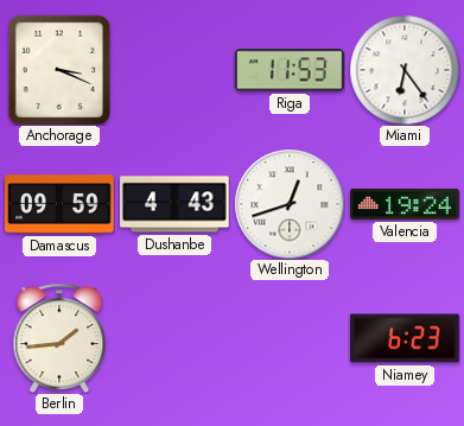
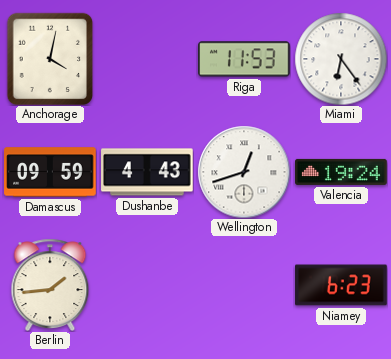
Anchorage: 3:19 -> 4:02
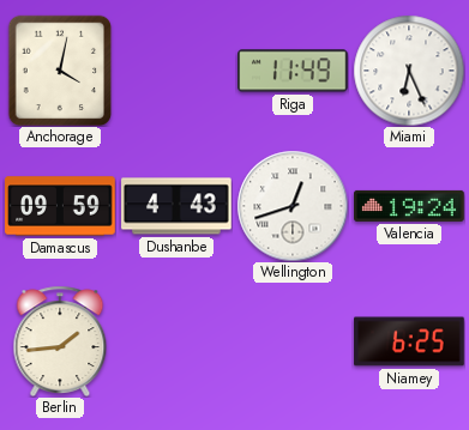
Riga: 11:53 -> 11:49
Miami: 6:24 -> 6:26
Niamey: 6:23 -> 6:25
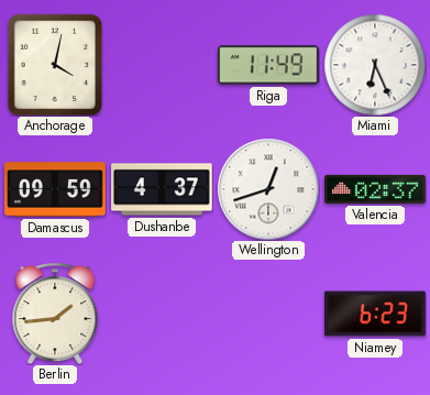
Dushanbe: 4:43 -> 4:37
Valencia: 19:24 -> 02:37
Niamey: 6:25 -> 6:23
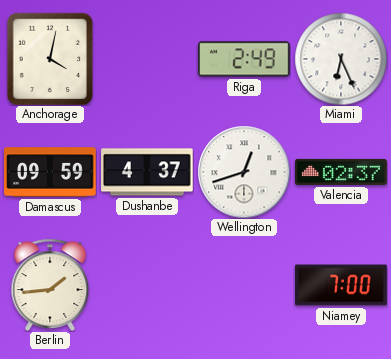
Riga: 11:49 -> 2:49
Niamey: 6:23 -> 7:00
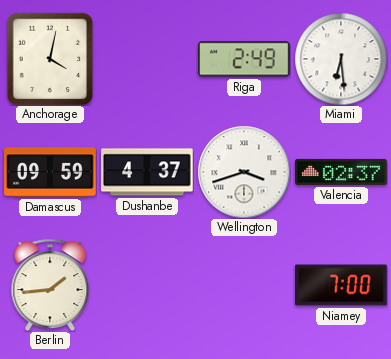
Miami: 6:26 -> 6:29
Wellington: 12:42 -> 3:42
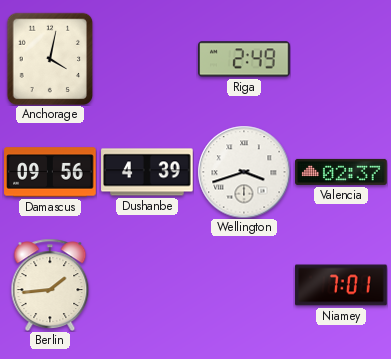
Miami: 6:29 -> none
Damascus: 09:59 -> 09:56
Dushanbe: 4:37 -> 4:39
Niamey: 7:00 -> 7:01
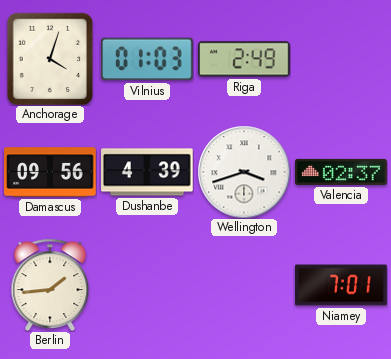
Anchorage: 4:02 -> 4:03
Vilnius: none -> 01:03
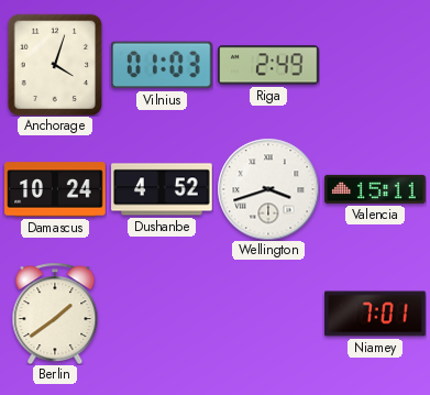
Damascus: 09:56 -> 10:24
Dushanbe: 4:39 -> 4:52
Valencia: 02:37 -> 15:11
Berlin: 1:44 -> 1:39
